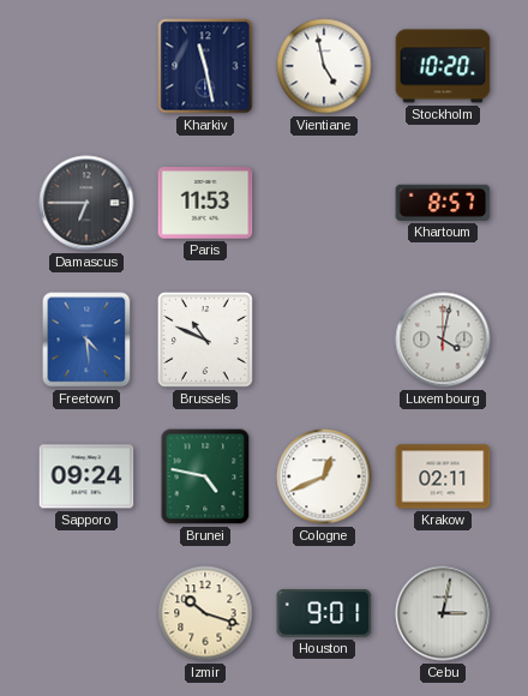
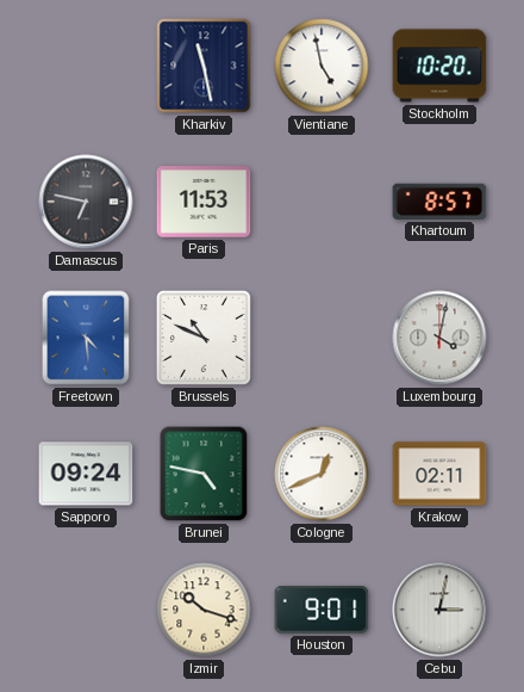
Damascus: 6:45 -> 6:47
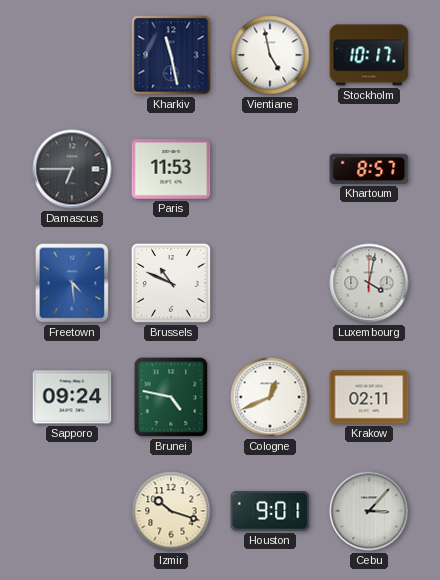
Stockholm: 10:20 -> 10:17
Damascus: 6:47 -> 6:45
Cebu: 3:02 -> 3:07
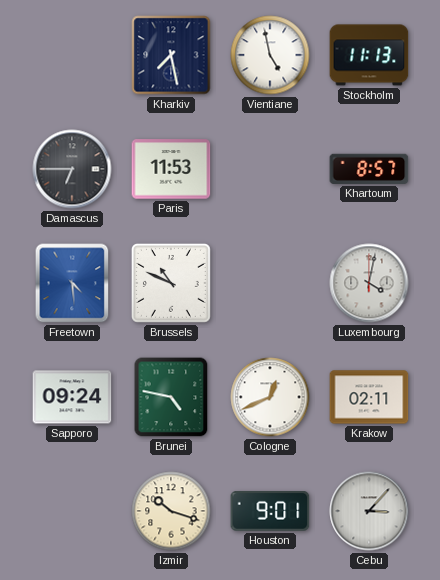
Kharkiv: 11:28 -> 7:28
Stockholm: 10:17 -> 11:13
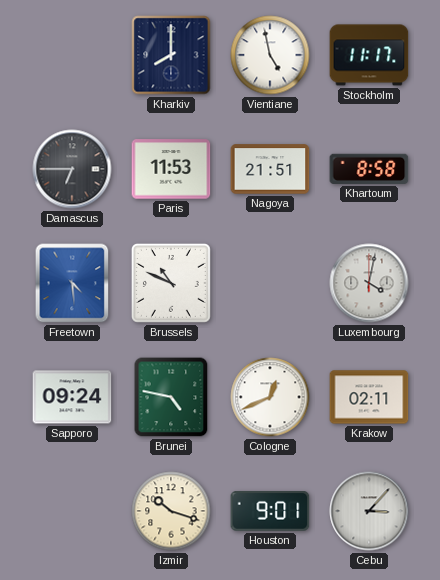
Kharkiv: 7:28 -> 8:00
Stockholm: 11:13 -> 11:17
Nagoya: none -> 21:51
Khartoum: 8:57 -> 8:58
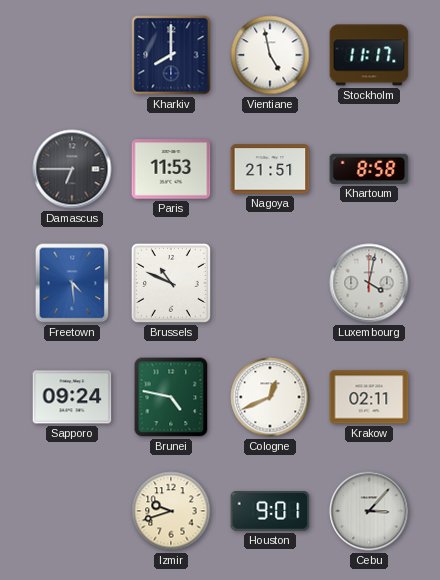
Izmir: 10:18 -> 9:42
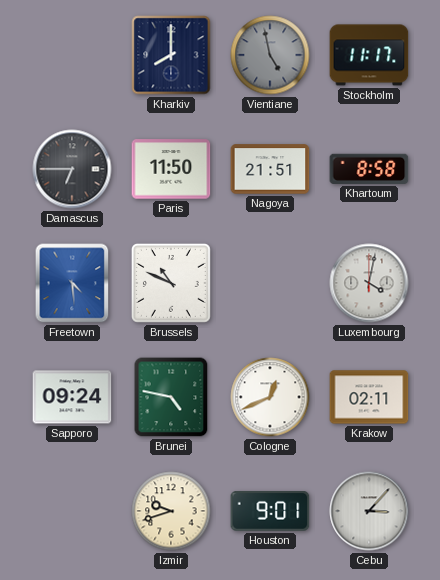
Vientiane dial: white -> grey
Paris: 11:53 -> 11:50
